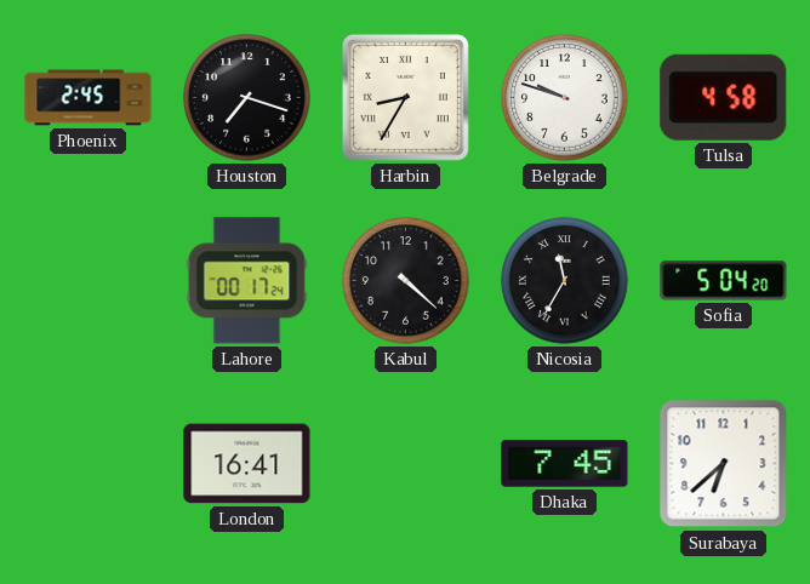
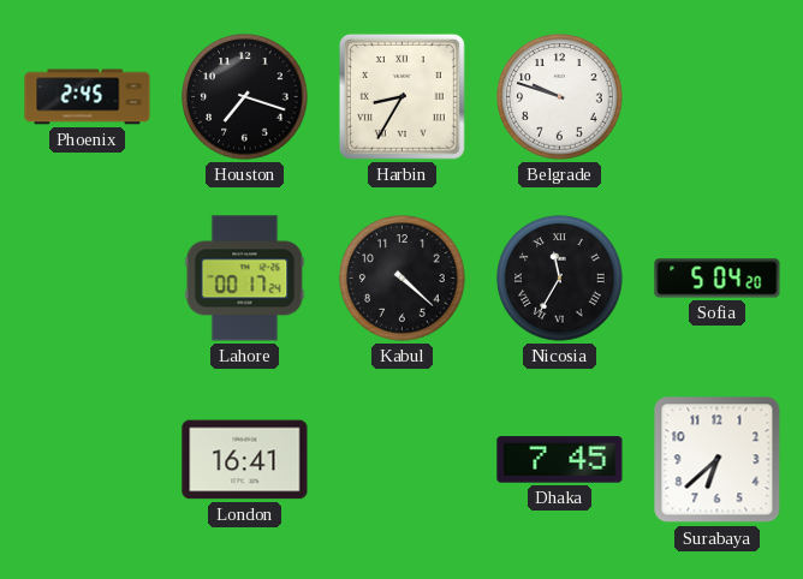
Tulsa: 4:58 -> none
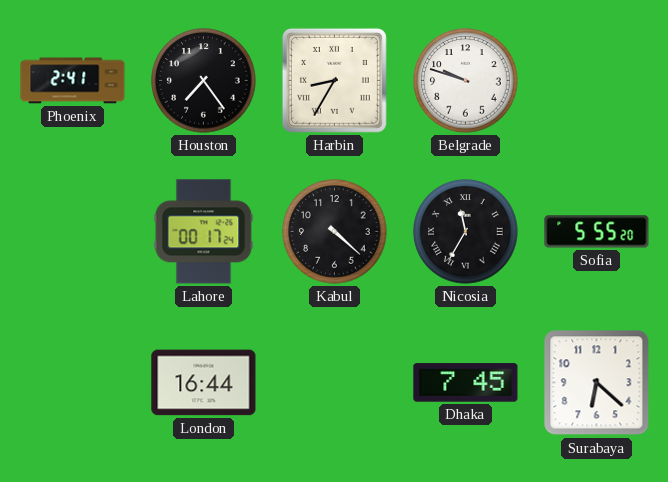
Phoenix: 2:45 -> 2:41
Houston: 7:18 -> 7:24
Sofia: 5:04 -> 5:55
London: 16:41 -> 16:44
Surabaya: 6:38 -> 6:22
